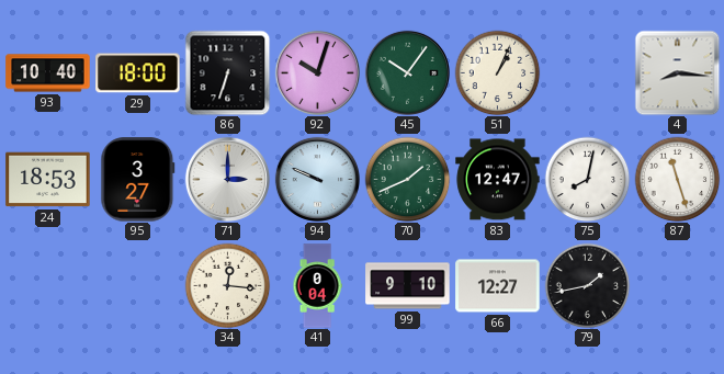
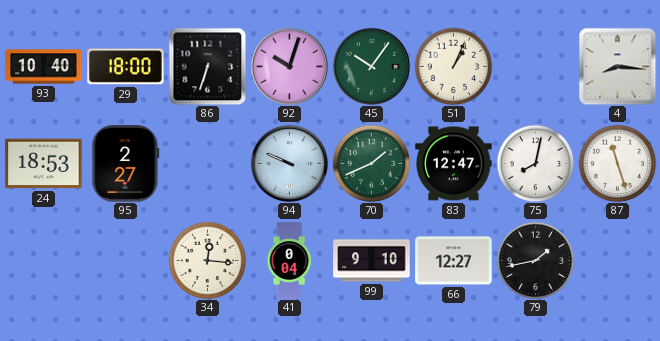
95: 3:27 -> 2:27
71: 3:00 -> none
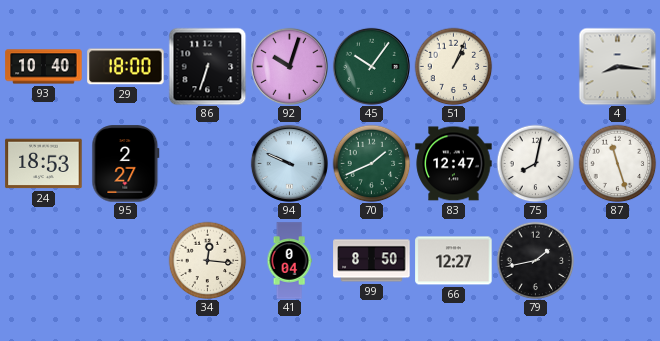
99: 9:10 -> 8:50
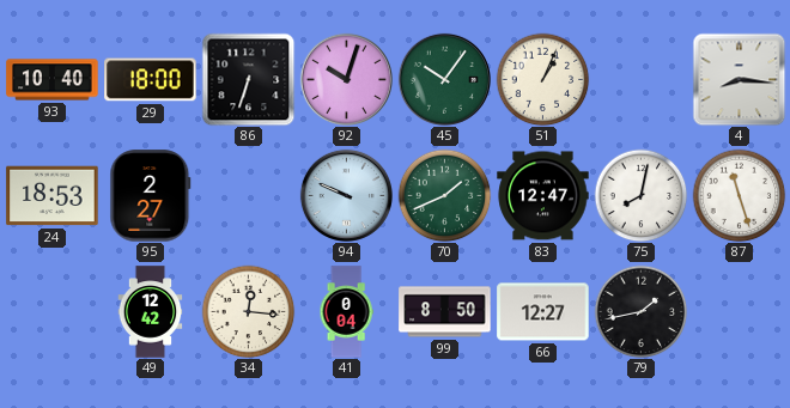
49: none -> 12:42
